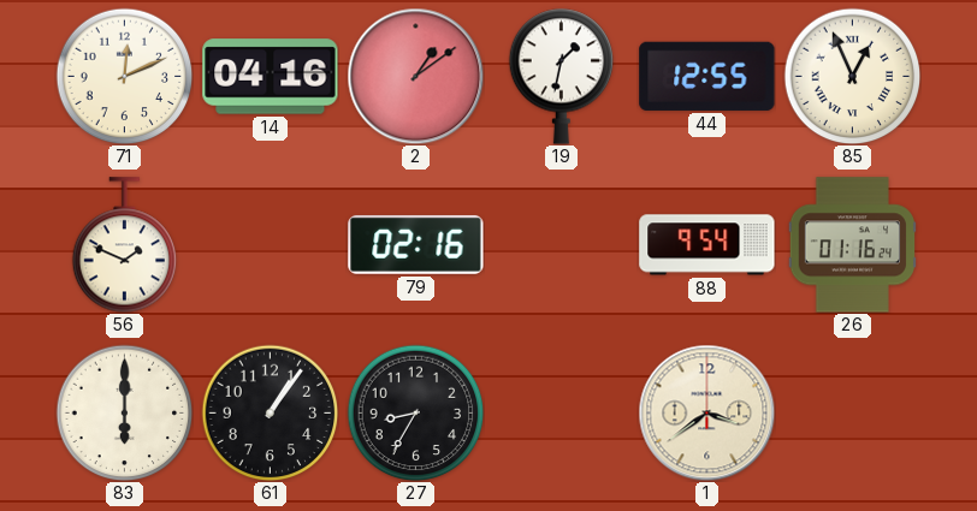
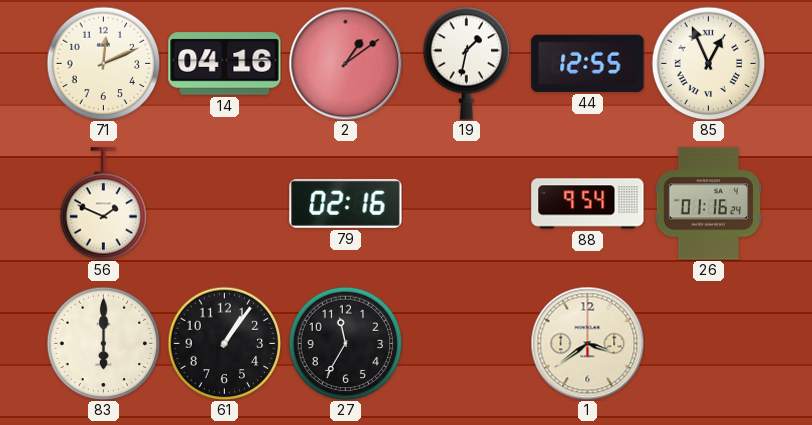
27: 8:35 -> 11:35
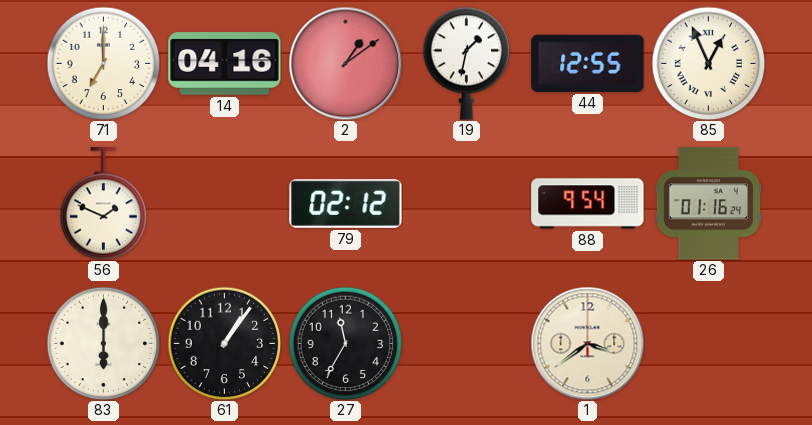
71: 12:11 -> 7:00
79: 02:16 -> 02:12
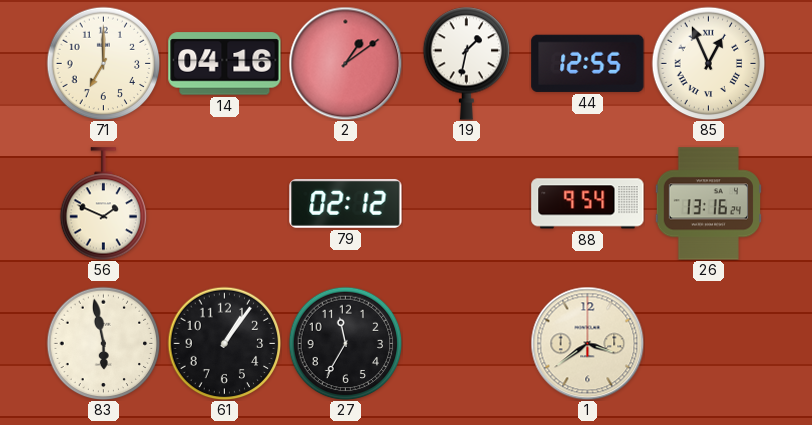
26: 01:16 -> 13:16
83: 6:00 -> 5:58
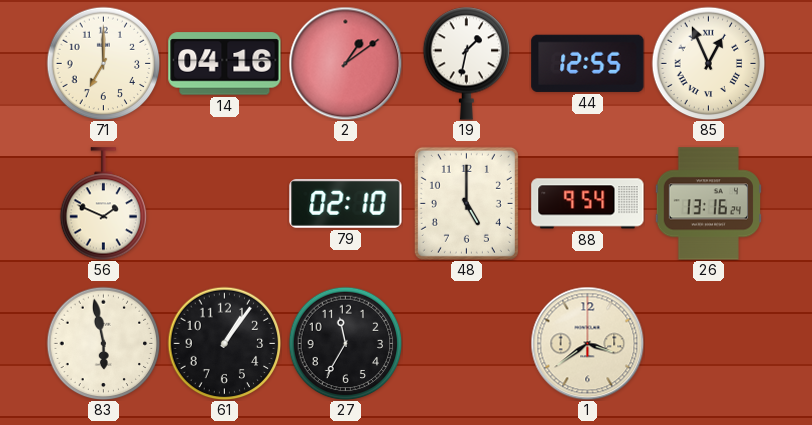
79: 02:12 -> 02:10
48: none -> 5:00
